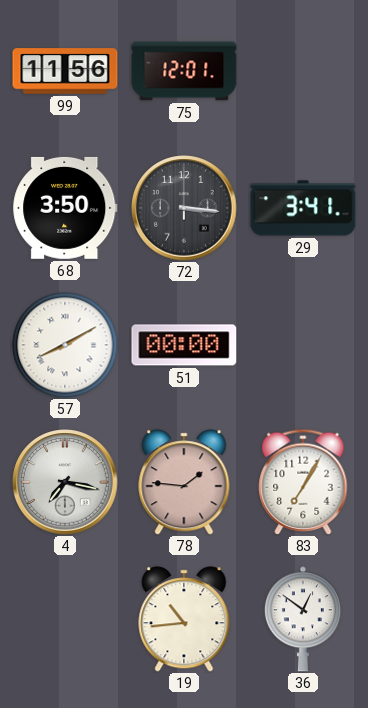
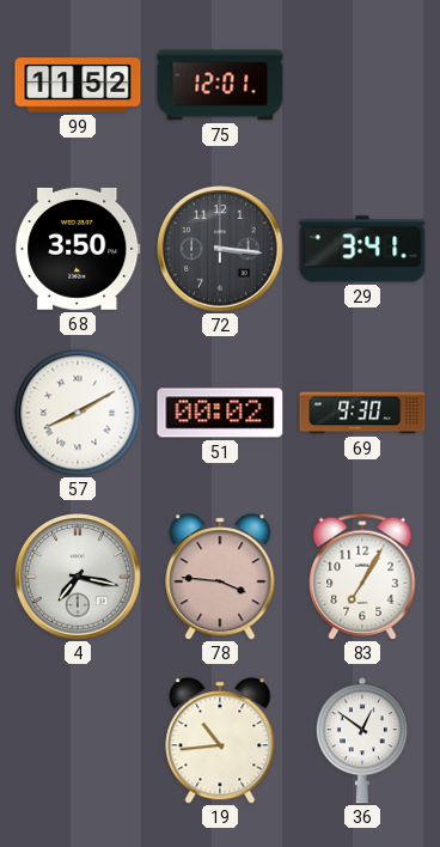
99: 11:56 -> 11:52
51: 00:00 -> 00:02
69: none -> 9:30
78: 1:46 -> 3:46
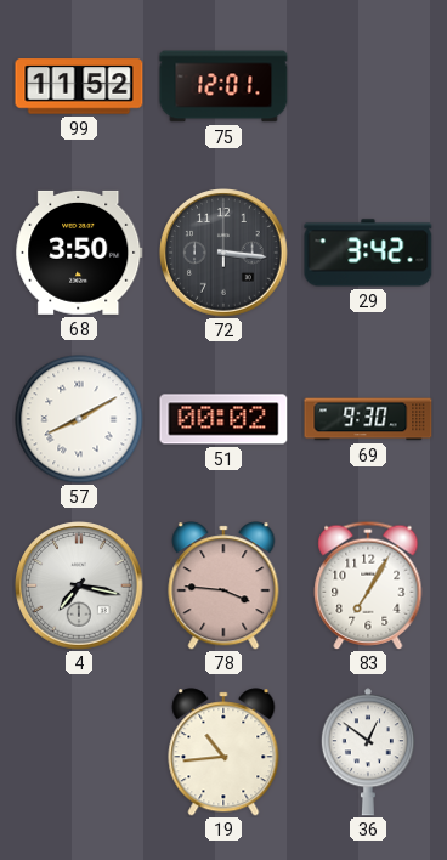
29: 3:41 -> 3:42
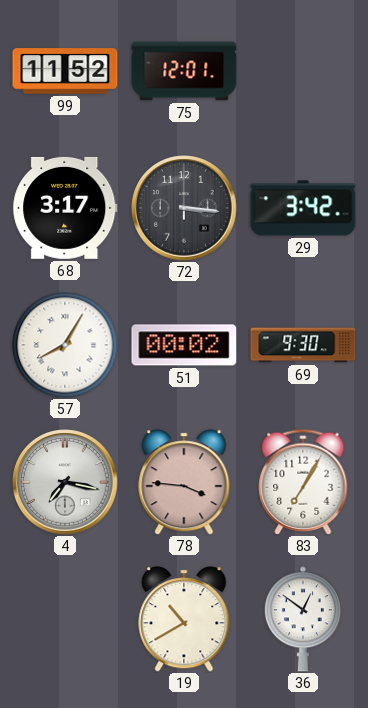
68: 3:50 -> 3:17
57: 8:10 -> 8:05
19: 10:44 -> 10:40
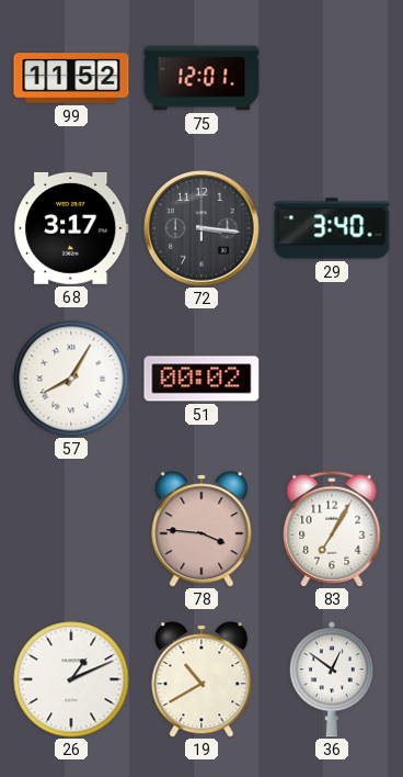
29: 3:42 -> 3:40
69: 9:30 -> none
4: 7:17 -> none
26: none -> 1:11
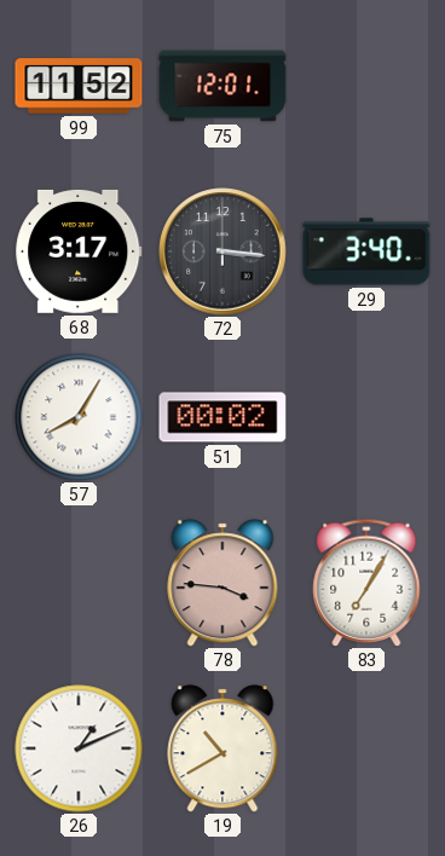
36: 12:51 -> none
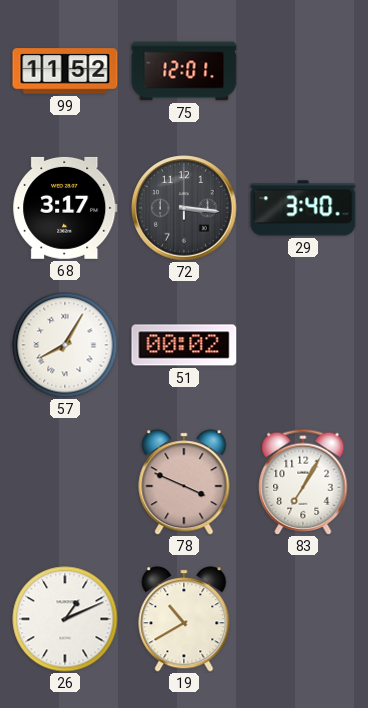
78: 3:46 -> 3:49
